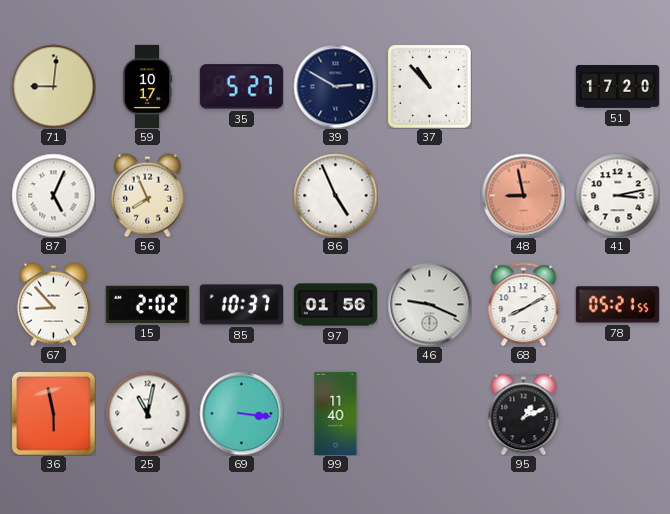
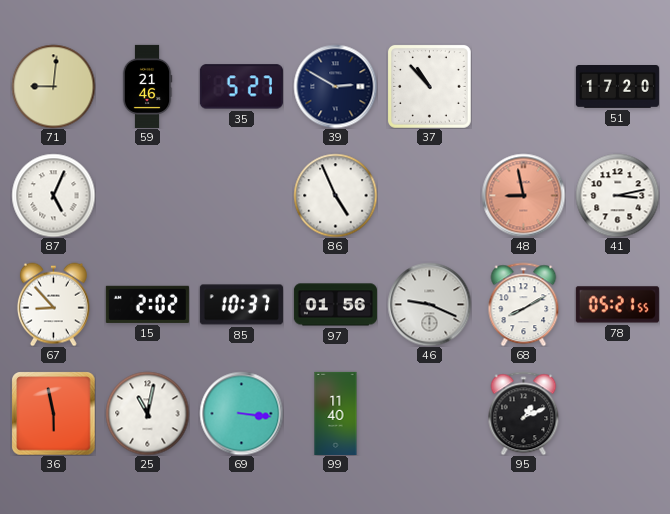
59: 10:17 -> 21:46
56: 7:56 -> none
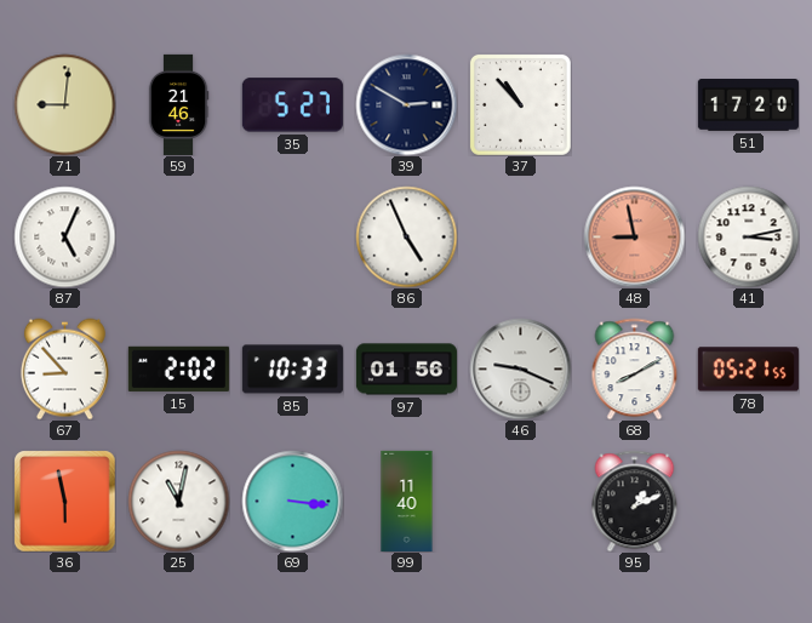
85: 10:37 -> 10:33
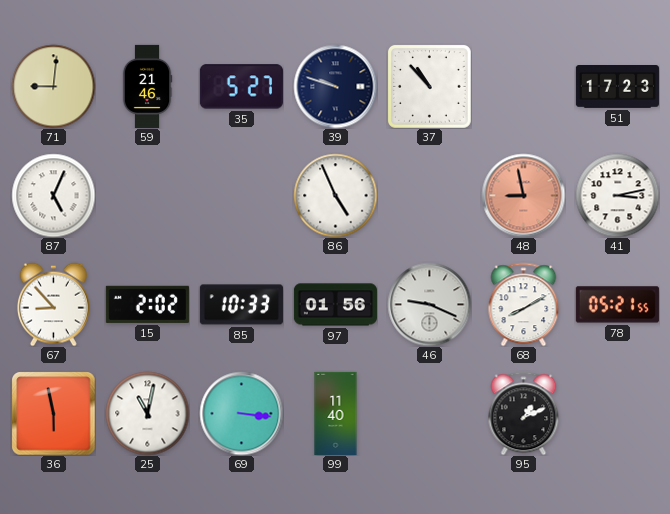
39: 2:50 -> 9:48
51: 17:20 -> 17:23
